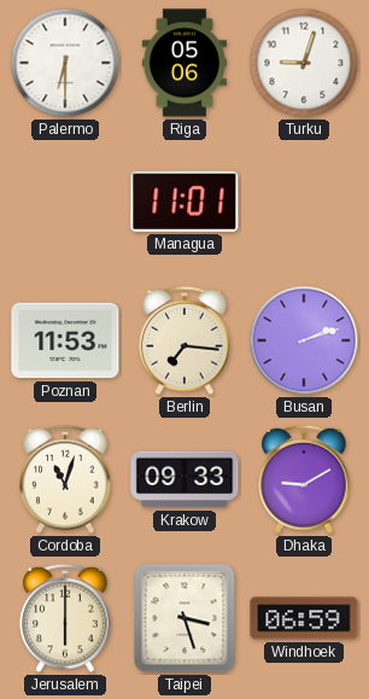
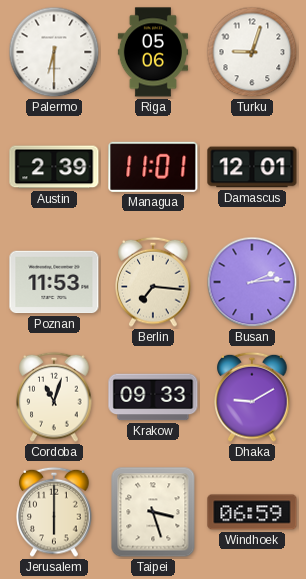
Austin: none -> 2:39
Damascus: none -> 12:01
Busan: 2:12 -> 2:14
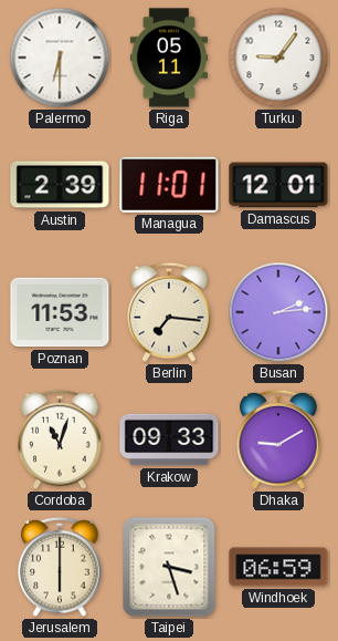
Riga: 05:06 -> 05:11
Turku: 9:03 -> 9:06
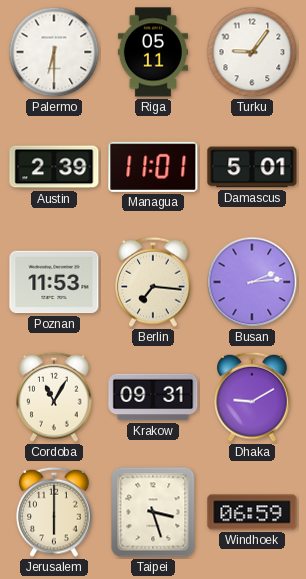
Damascus: 12:01 -> 5:01
Cordoba: 11:03 -> 11:05
Krakow: 09:33 -> 09:31
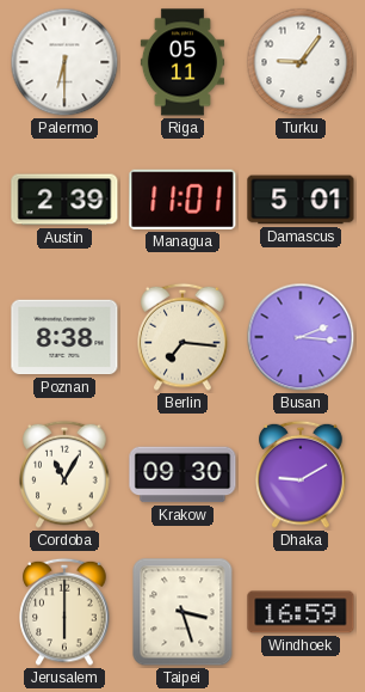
Poznan: 11:53 -> 8:38
Busan: 2:14 -> 2:16
Krakow: 09:31 -> 09:30
Windhoek: 06:59 -> 16:59
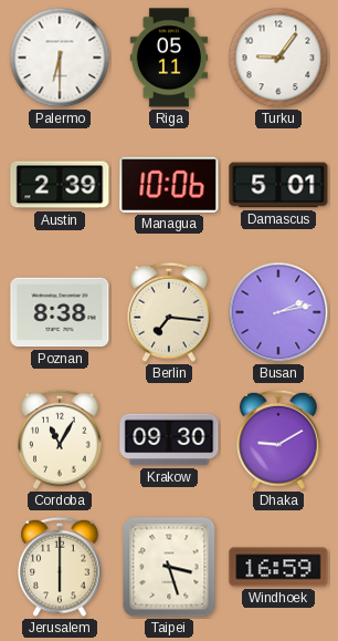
Managua: 11:01 -> 10:06
Busan: 2:16 -> 2:13
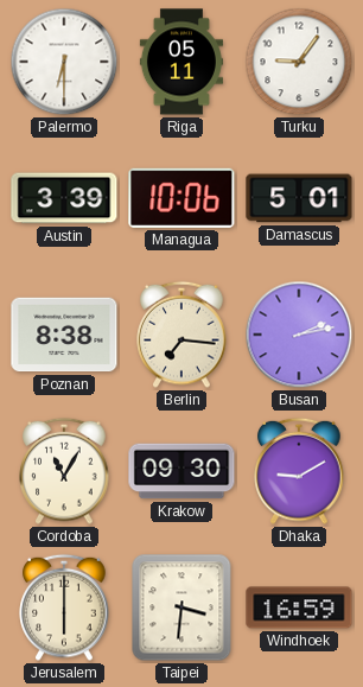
Austin: 2:39 -> 3:39
Taipei: 3:27 -> 3:31
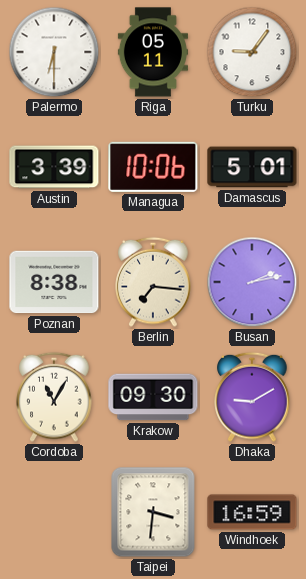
Jerusalem: 6:00 -> none
